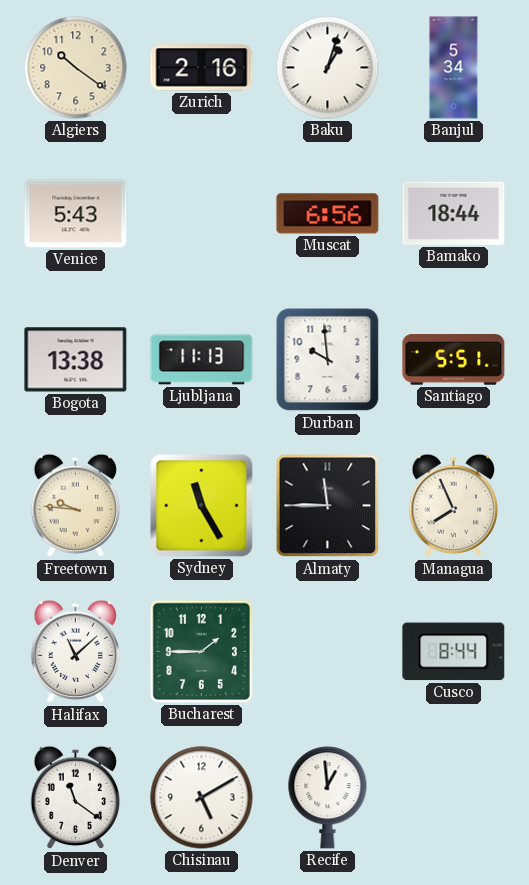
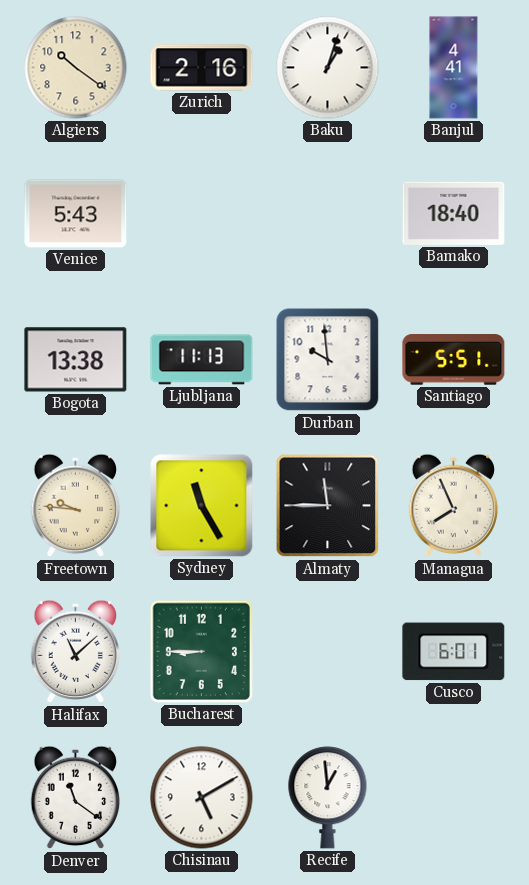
Banjul: 5:34 -> 4:41
Muscat: 6:56 -> none
Bamako: 18:44 -> 18:40
Bucharest: 1:45 -> 8:45
Cusco: 8:44 -> 6:01
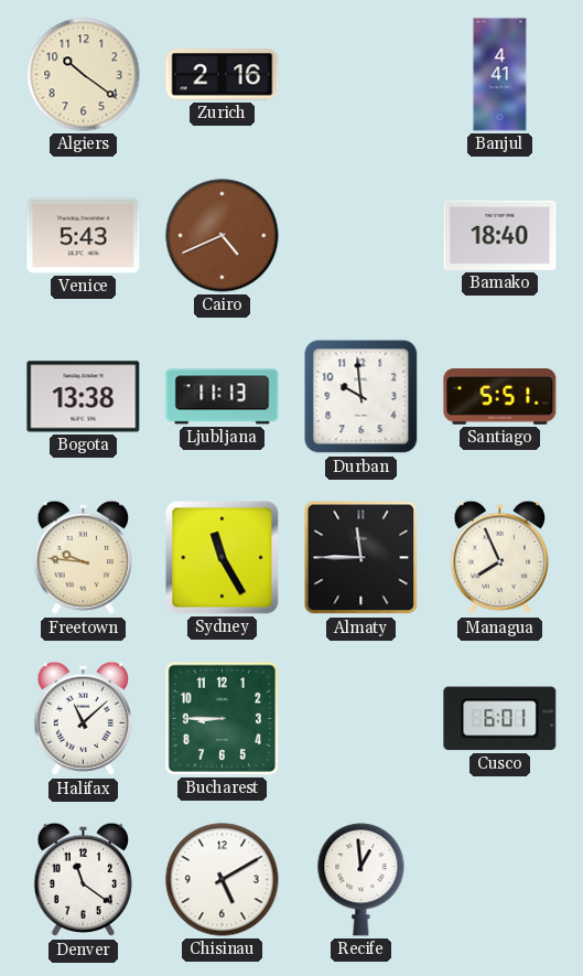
Baku: 1:03 -> none
Cairo: none -> 4:41
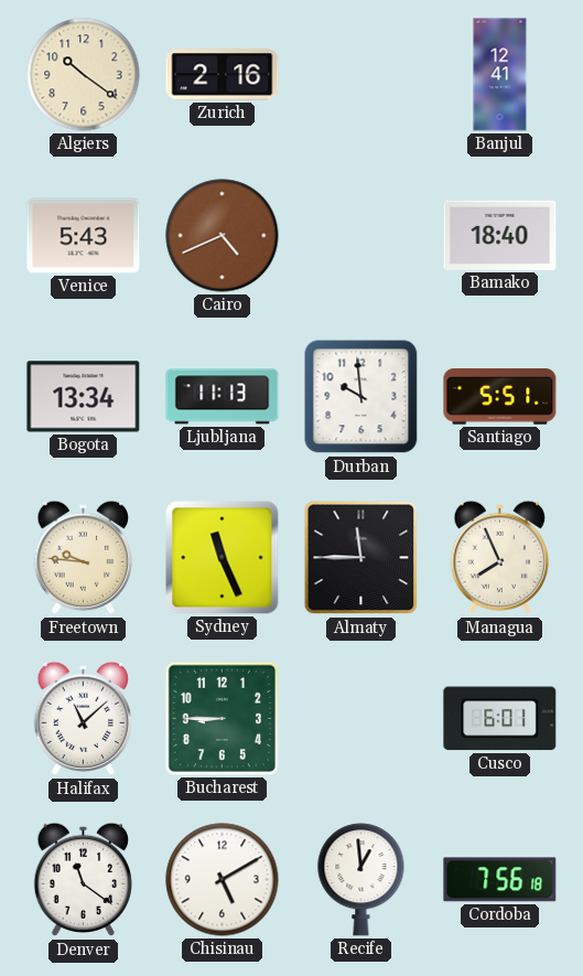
Banjul: 4:41 -> 12:41
Bogota: 13:38 -> 13:34
Sydney: 11:25 -> 11:26
Cordoba: none -> 7:56
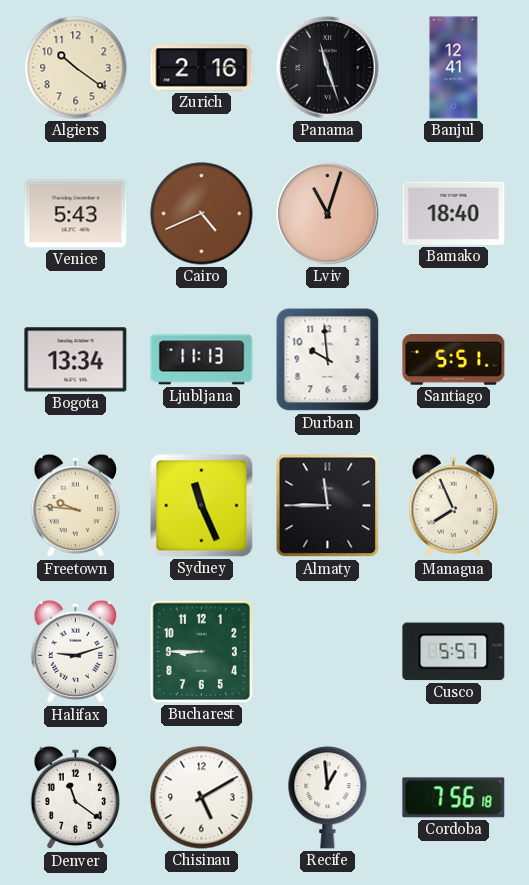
Panama: none -> 11:27
Lviv: none -> 11:03
Halifax: 11:08 -> 9:12
Cusco: 6:01 -> 5:57
